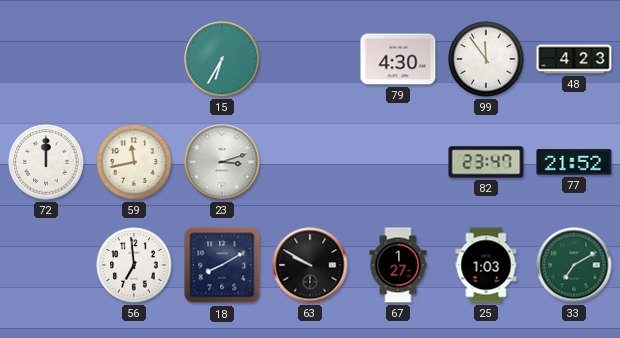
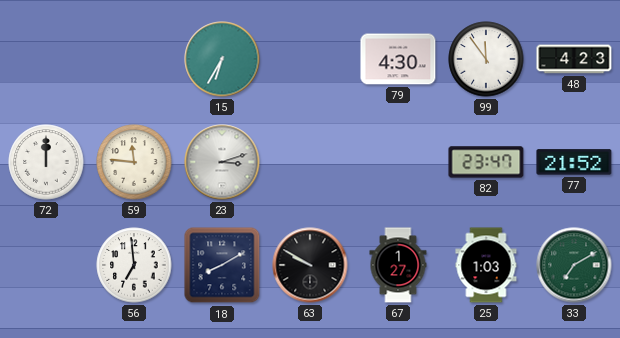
59: 11:43 -> 11:46
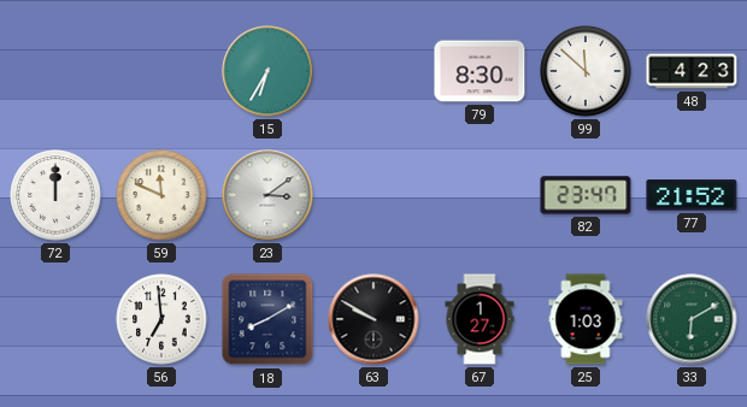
79: 4:30 -> 8:30
99: 11:54 -> 11:52
59: 11:46 -> 11:49
23: 3:12 -> 3:09
33: 7:10 -> 6:10
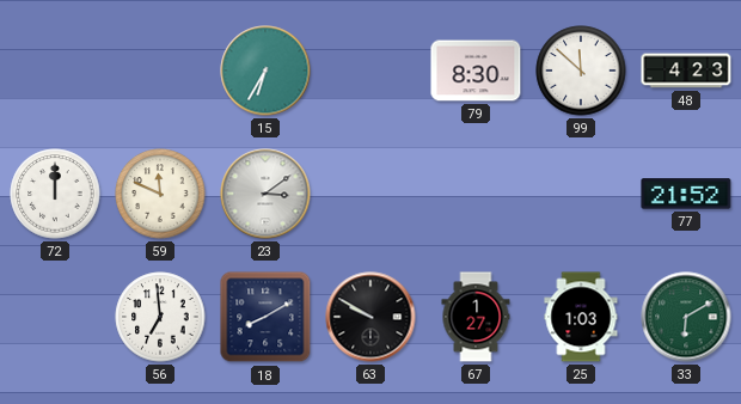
82: 23:47 -> none
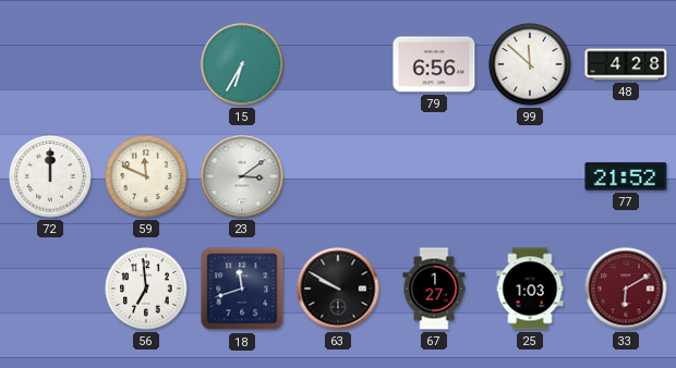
79: 8:30 -> 6:56
48: 4:23 -> 4:28
18: 8:10 -> 11:42
33 dial: green -> burgundy
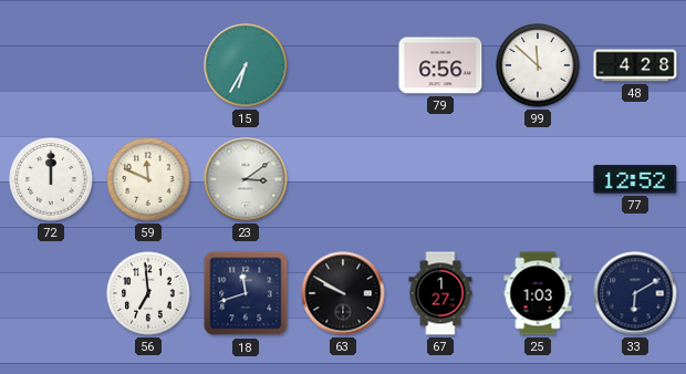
77: 21:52 -> 12:52
33 dial: burgundy -> navy
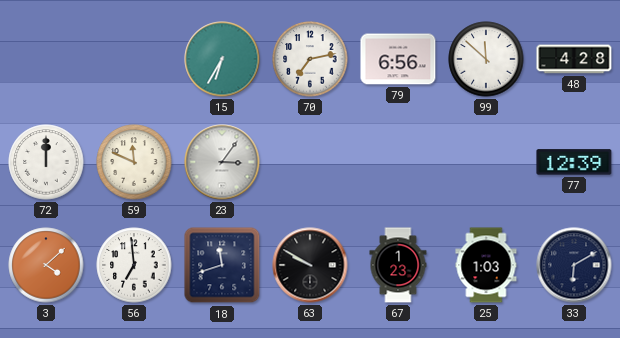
70: none -> 7:13
23: 3:09 -> 3:06
77: 12:52 -> 12:39
3: none -> 4:08
67: 1:27 -> 1:23
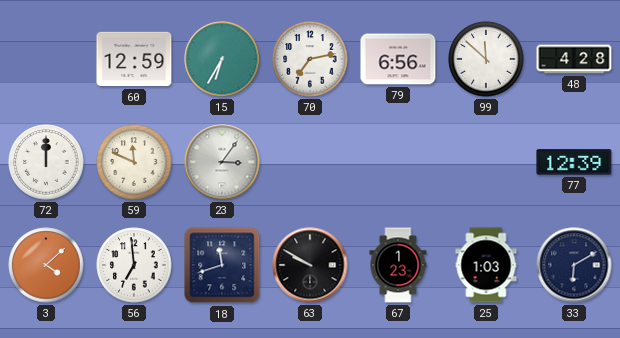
60: none -> 12:59
